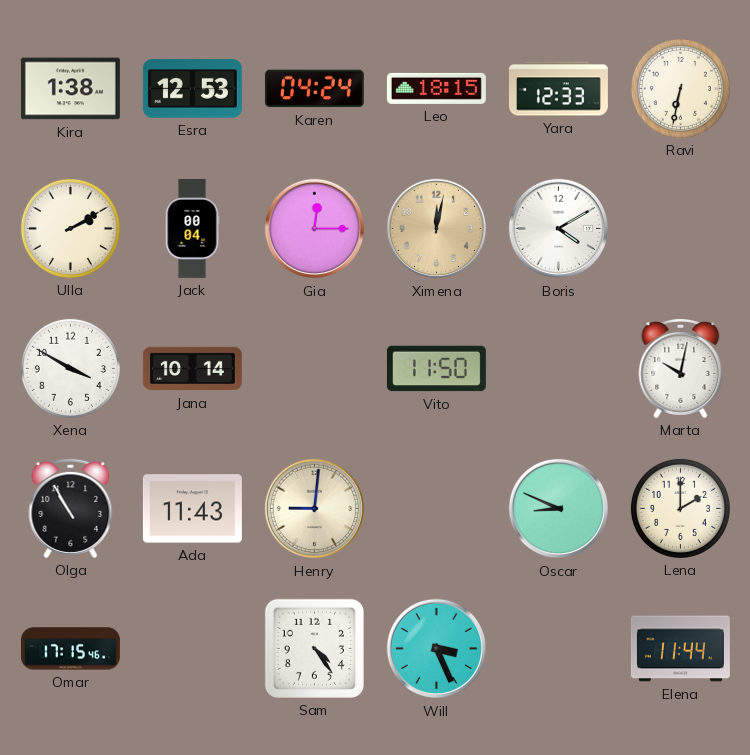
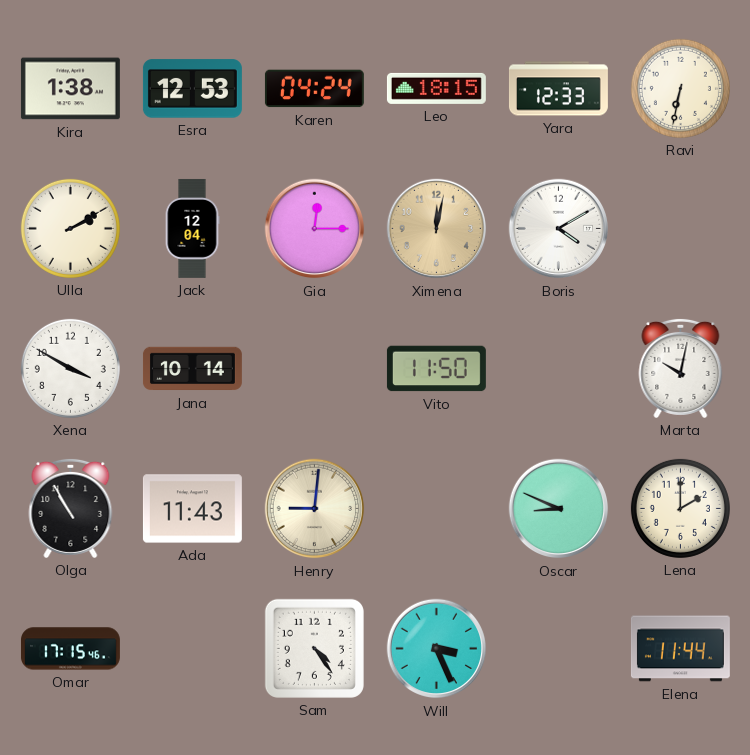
Jack: 00:04 -> 12:04
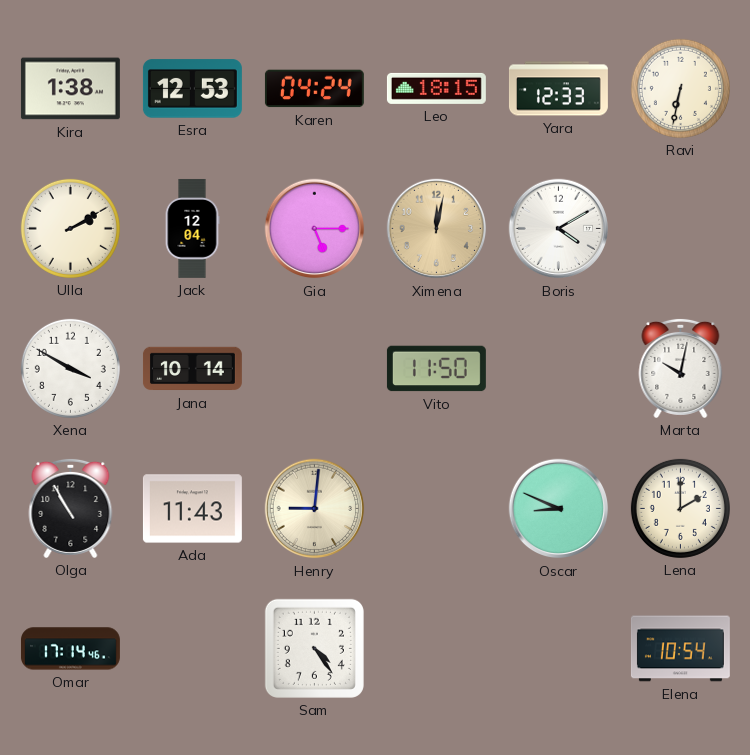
Gia: 12:15 -> 5:15
Omar: 17:15 -> 17:14
Will: 3:26 -> none
Elena: 11:44 -> 10:54
